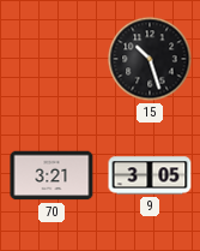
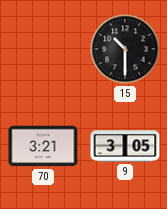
15: 10:27 -> 10:30
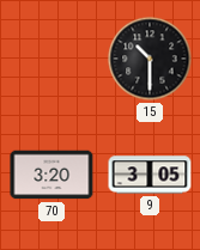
70: 3:21 -> 3:20
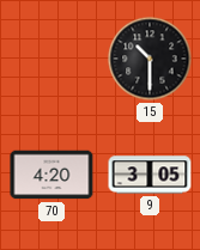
70: 3:20 -> 4:20
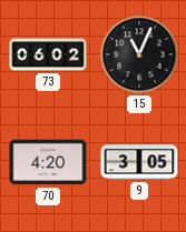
73: none -> 06:02
15: 10:30 -> 11:04
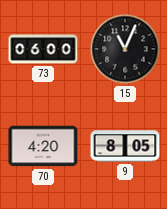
73: 06:02 -> 06:00
9: 3:05 -> 8:05
